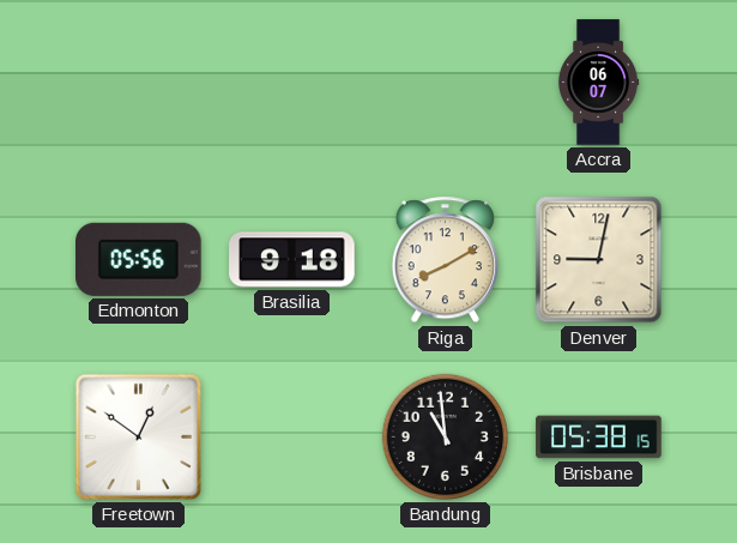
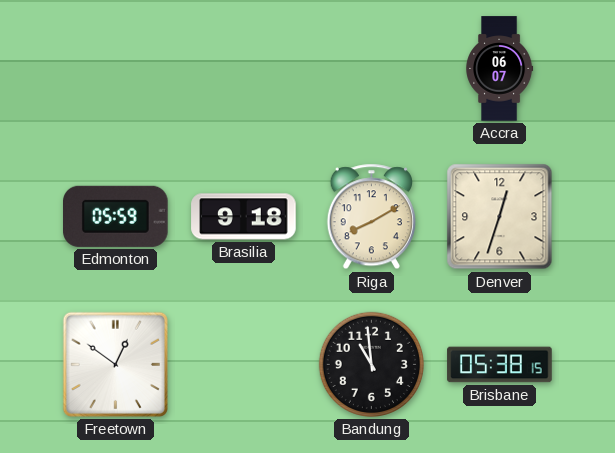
Edmonton: 05:56 -> 05:59
Denver: 9:02 -> 12:33
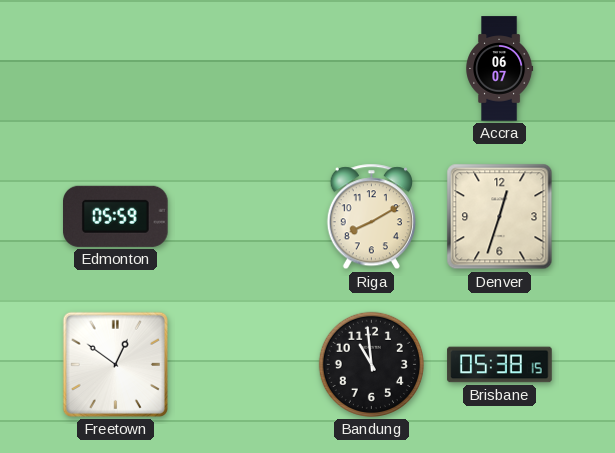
Brasilia: 9:18 -> none
